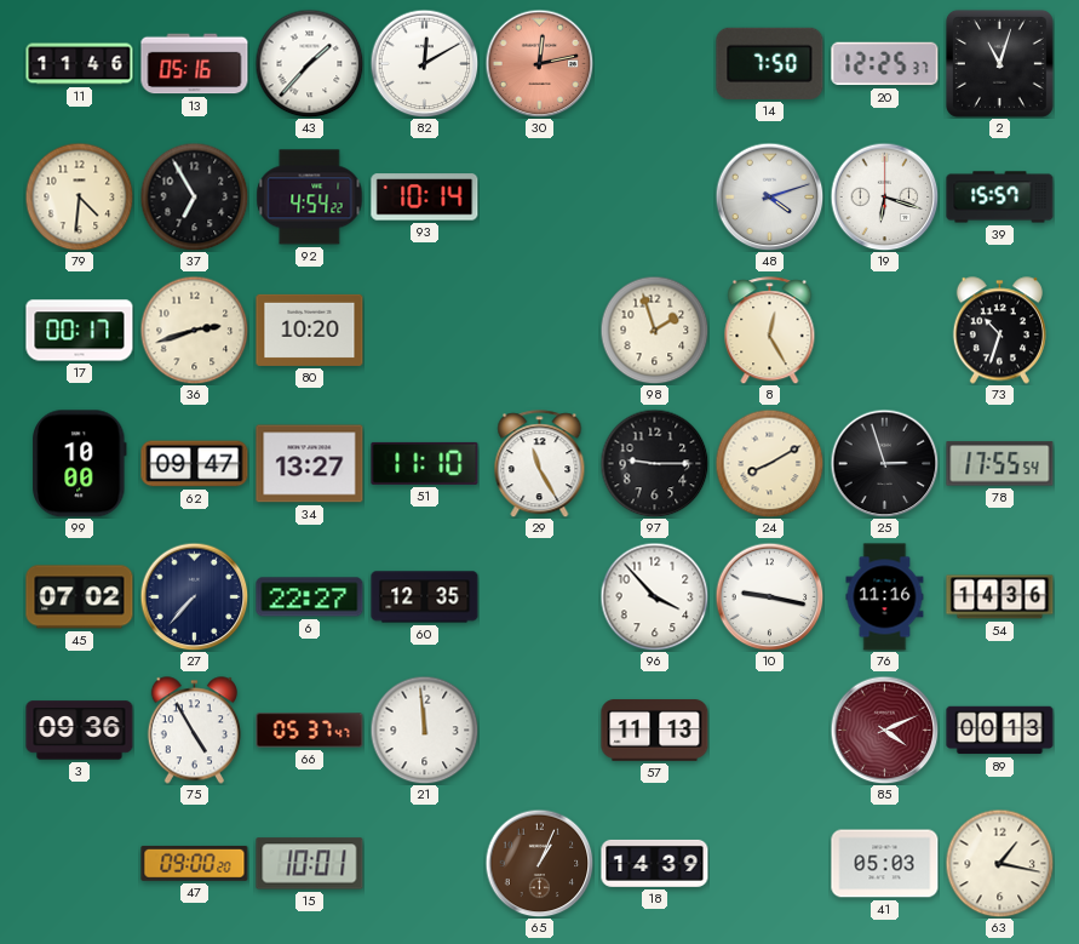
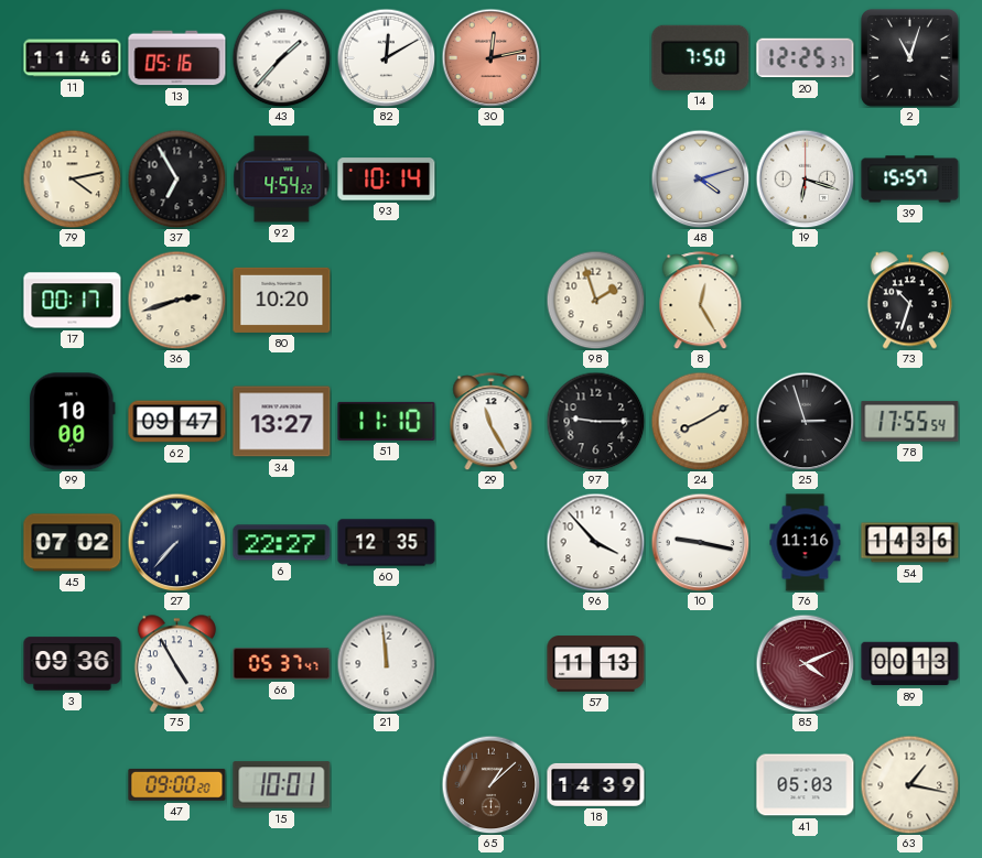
79: 4:31 -> 4:13
65: 1:04 -> 1:08
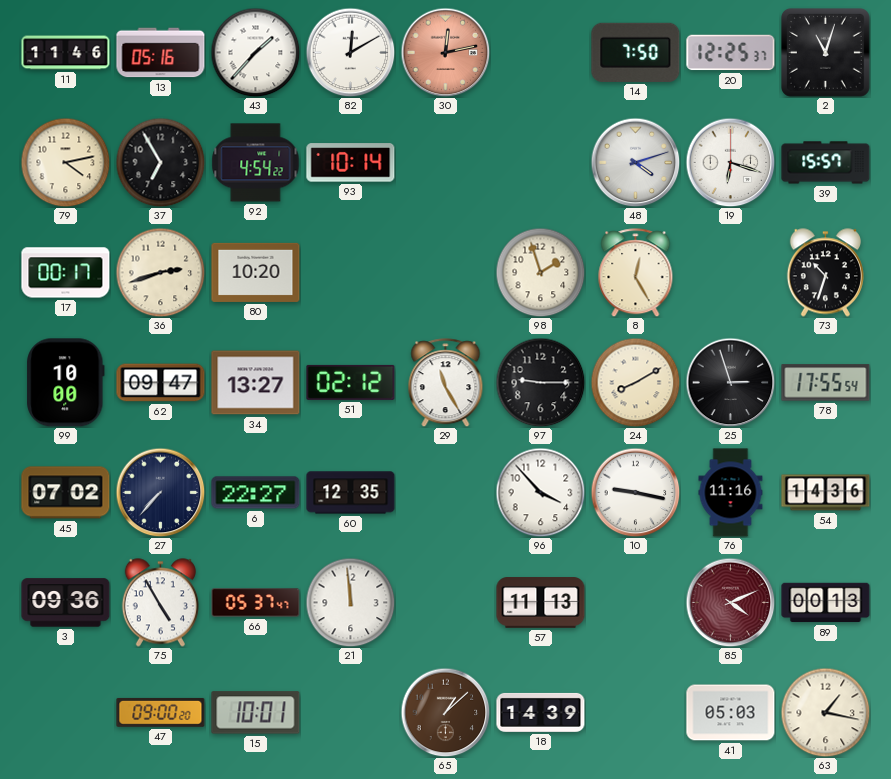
51: 11:10 -> 02:12
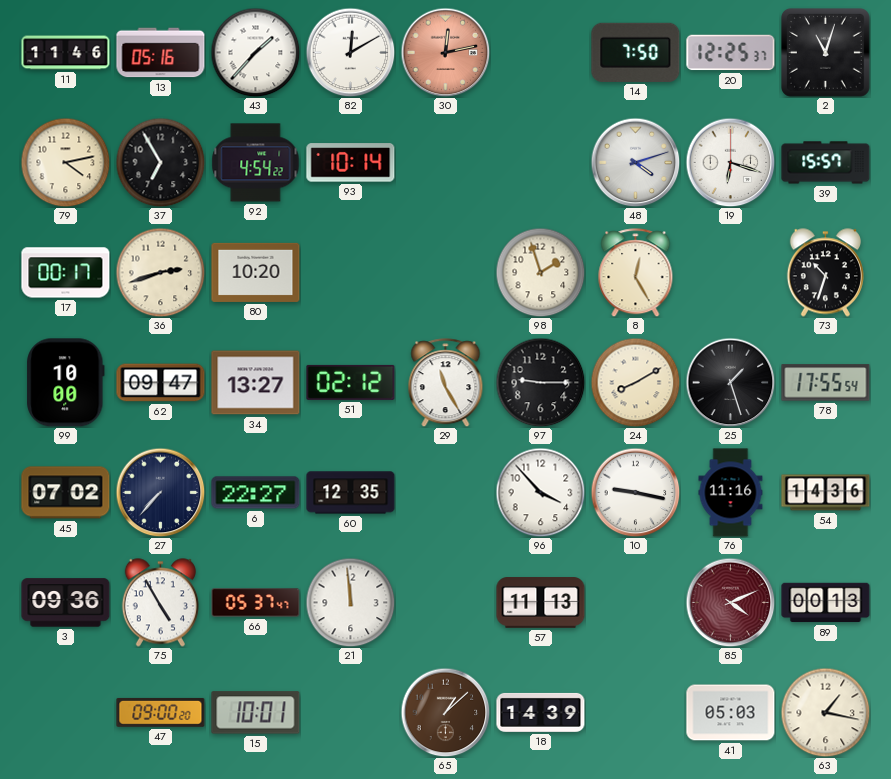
25: 2:57 -> 1:27
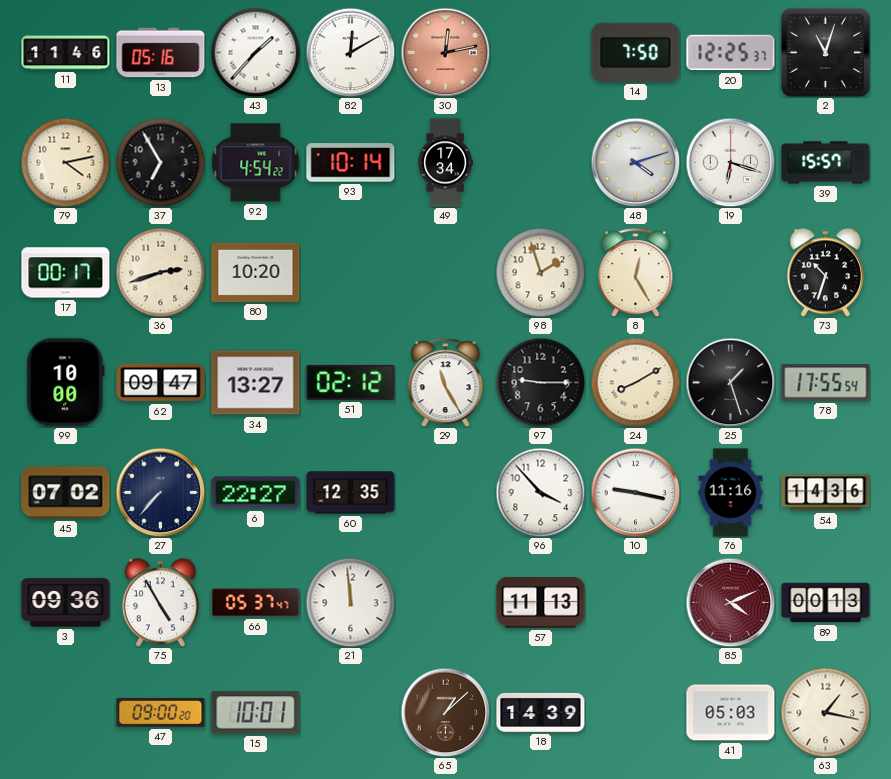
49: none -> 17:34
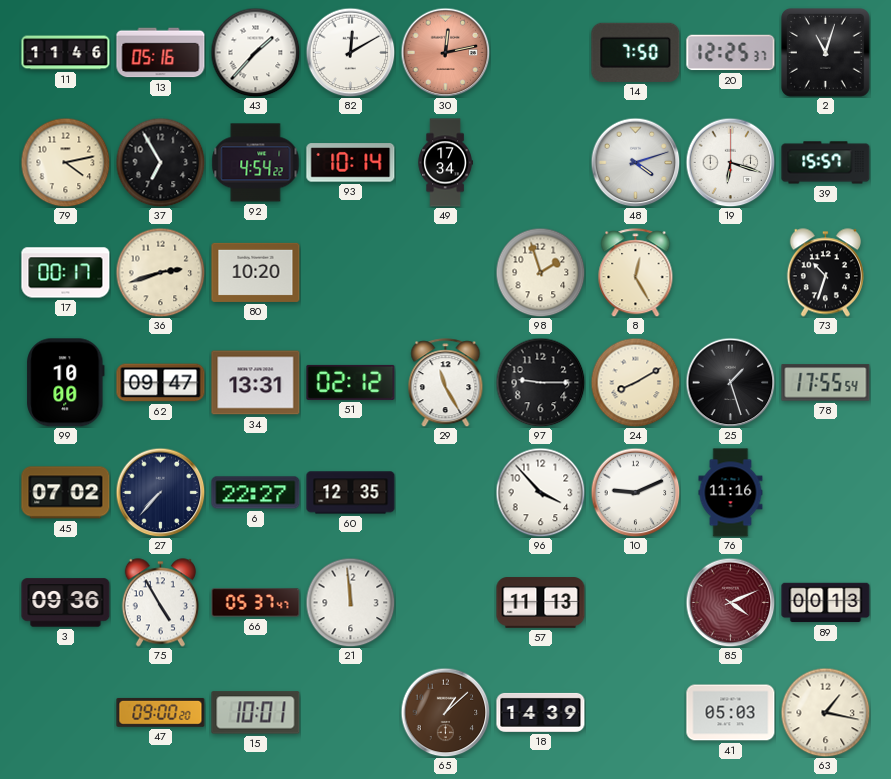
34: 13:27 -> 13:31
10: 9:17 -> 9:11
54: 14:36 -> none
